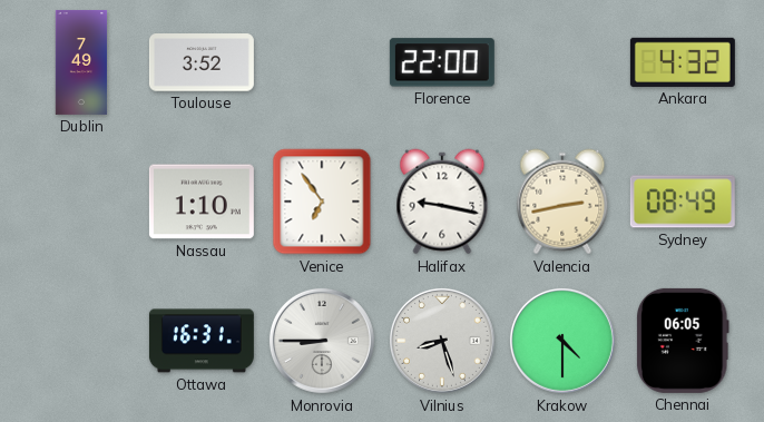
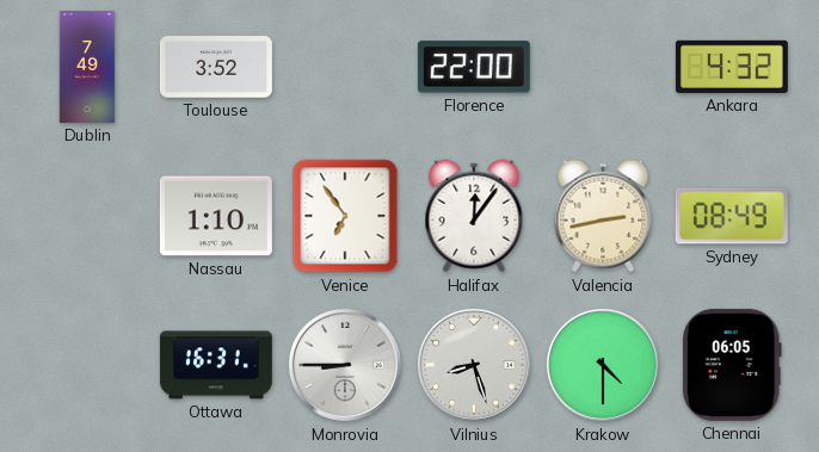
Halifax: 9:17 -> 12:06
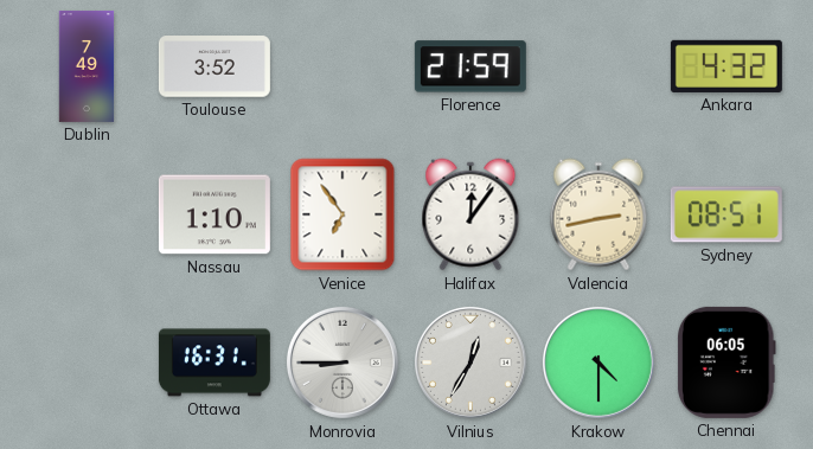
Florence: 22:00 -> 21:59
Sydney: 08:49 -> 08:51
Vilnius: 8:27 -> 12:35
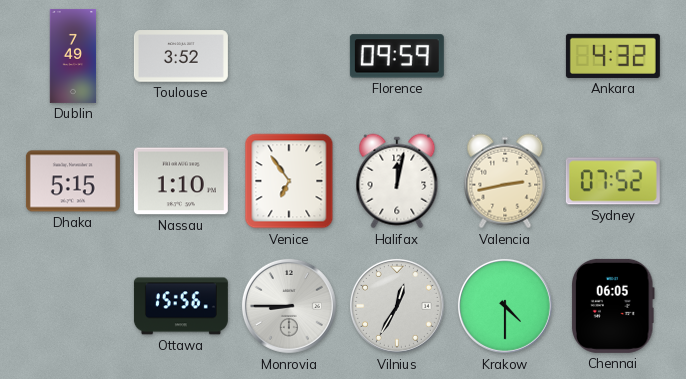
Florence: 21:59 -> 09:59
Dhaka: none -> 5:15
Halifax: 12:06 -> 12:02
Sydney: 08:51 -> 07:52
Ottawa: 16:31 -> 15:56
